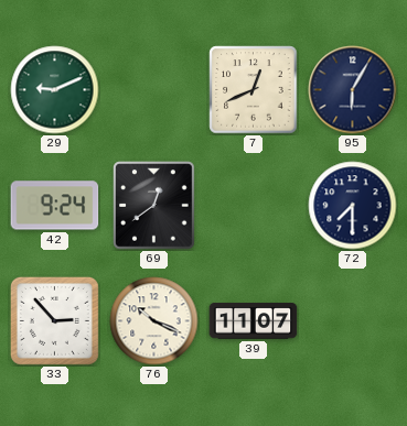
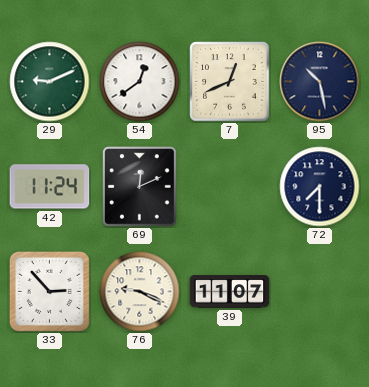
54: none -> 12:39
95: 6:05 -> 10:28
42: 9:24 -> 11:24
69: 12:39 -> 12:11
76: 10:19 -> 9:19
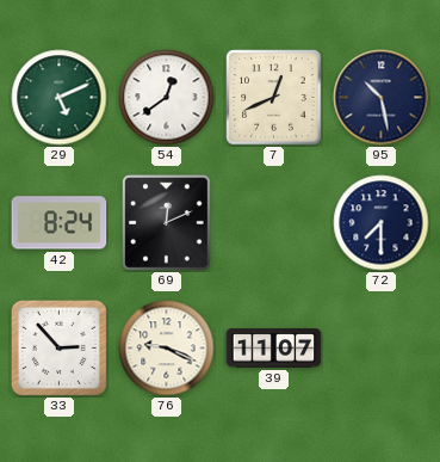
29: 9:11 -> 5:11
42: 11:24 -> 8:24
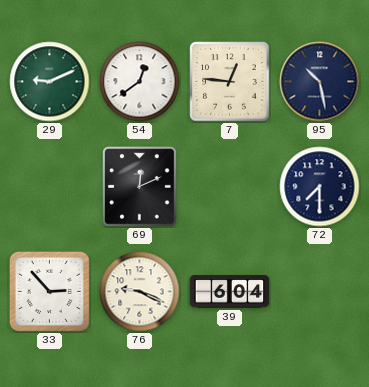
29: 5:11 -> 9:11
7: 12:41 -> 12:46
42: 8:24 -> none
39: 11:07 -> 6:04
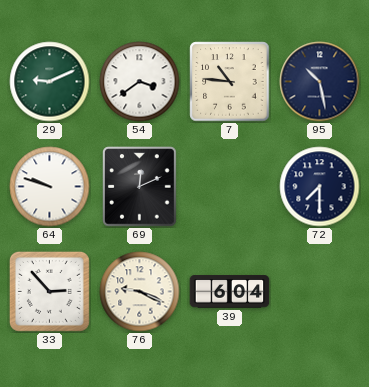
54: 12:39 -> 3:39
7: 12:46 -> 10:46
64: none -> 9:48
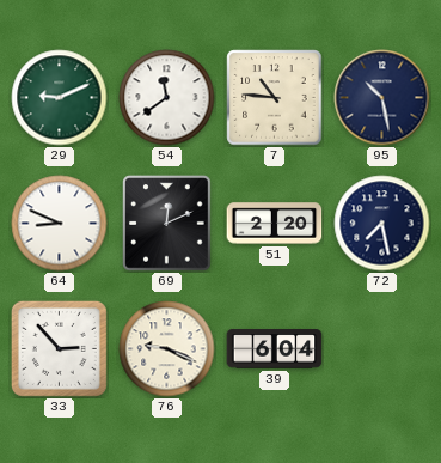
54: 3:39 -> 11:39
64: 9:48 -> 8:49
51: none -> 2:20
72: 7:30 -> 7:28
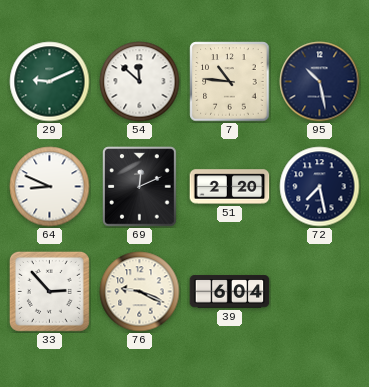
54: 11:39 -> 11:52
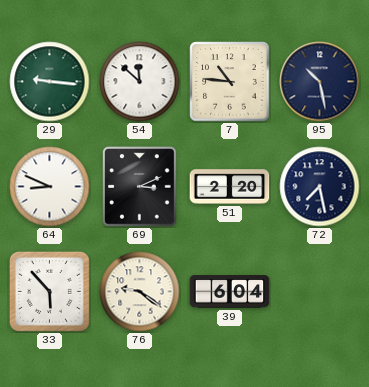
29: 9:11 -> 9:16
69: 12:11 -> 3:11
33: 2:53 -> 5:53
76: 9:19 -> 9:21
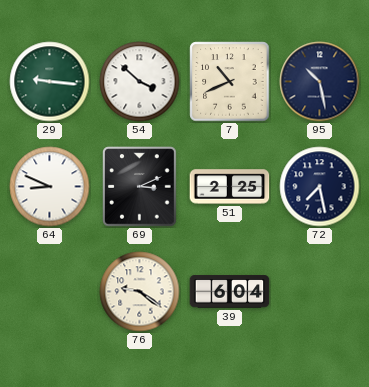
54: 11:52 -> 3:52
7: 10:46 -> 10:41
51: 2:20 -> 2:25
33: 5:53 -> none
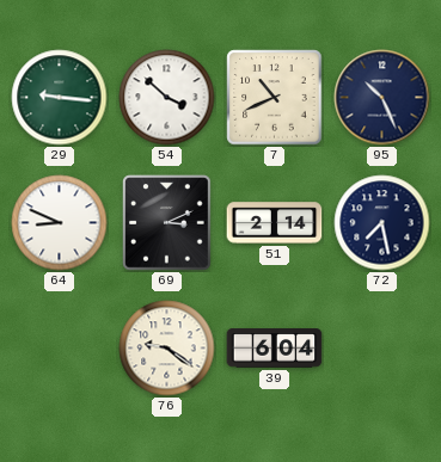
95: 10:28 -> 10:26
51: 2:25 -> 2:14
